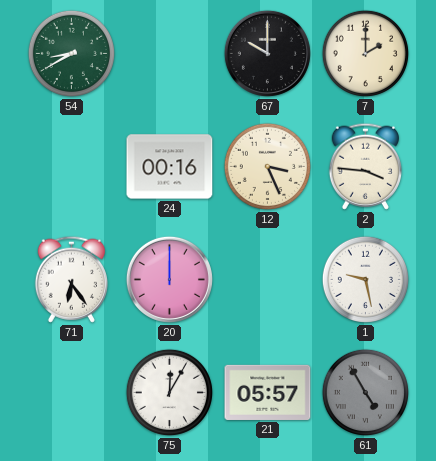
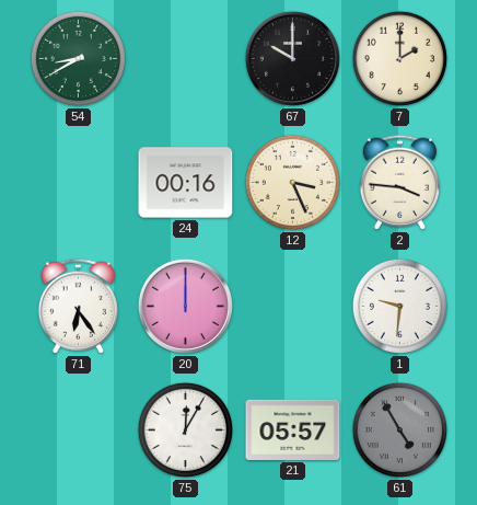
1: 9:28 -> 9:31
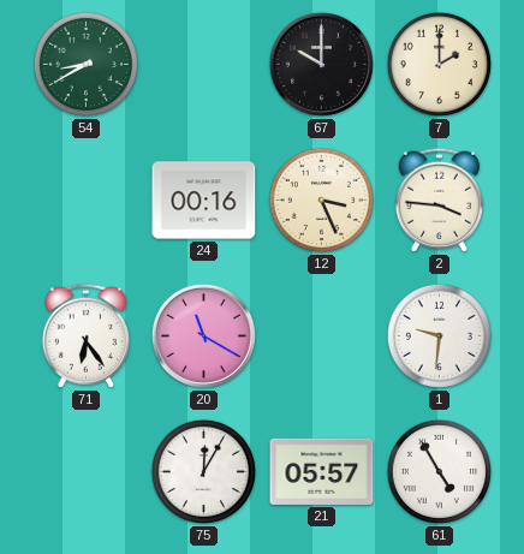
20: 12:00 -> 11:20
61 dial: grey -> white
